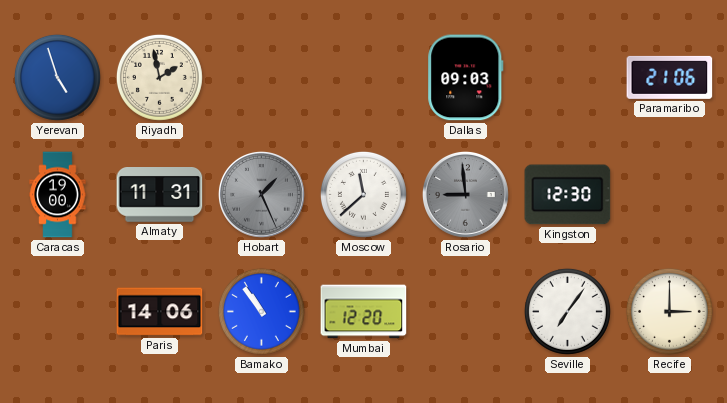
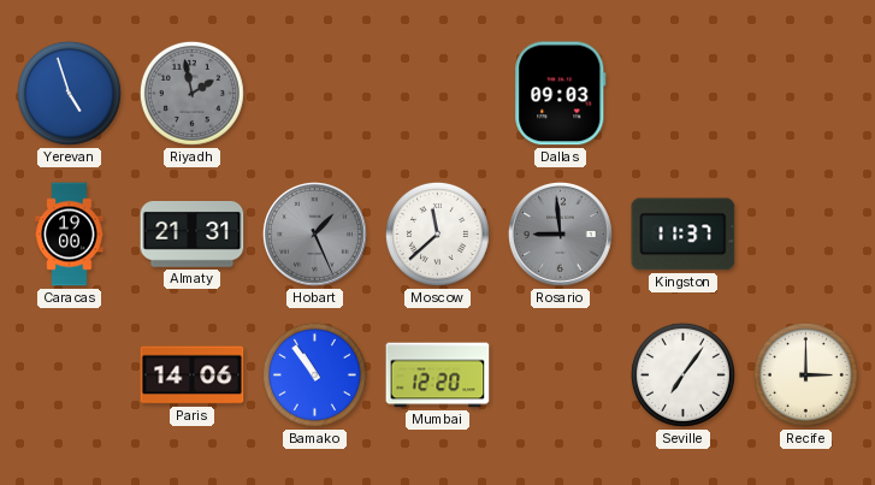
Riyadh dial: cream -> grey
Paramaribo: 21:06 -> none
Almaty: 11:31 -> 21:31
Kingston: 12:30 -> 11:37
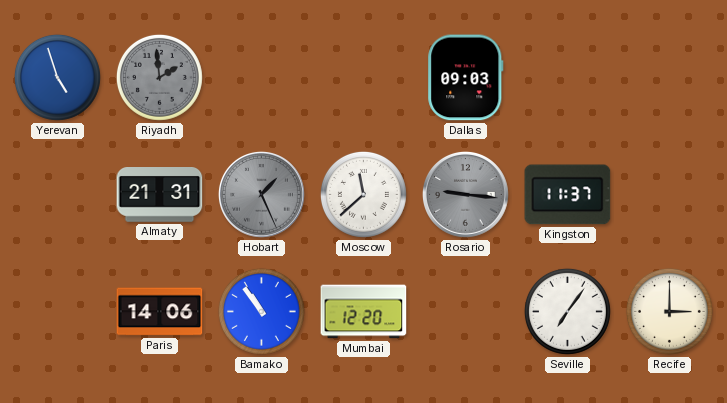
Riyadh: 1:58 -> 1:59
Caracas: 19:00 -> none
Rosario: 8:59 -> 9:16
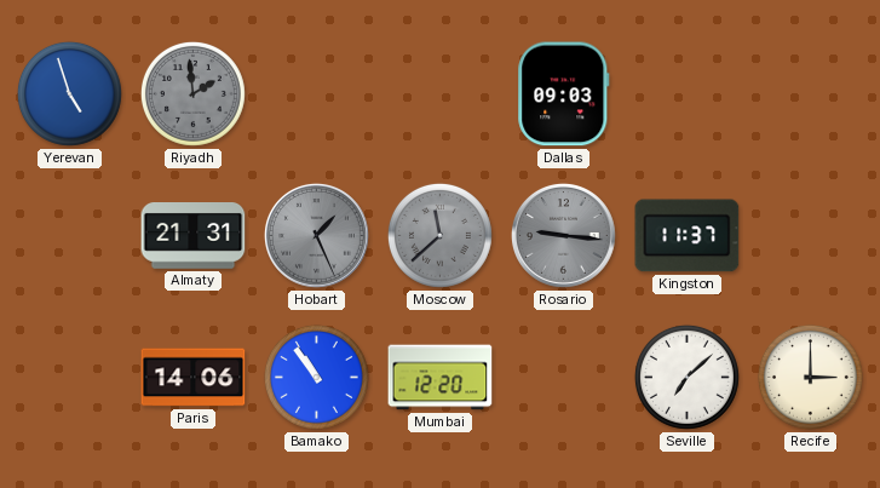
Moscow dial: white -> grey
Seville: 7:06 -> 7:08
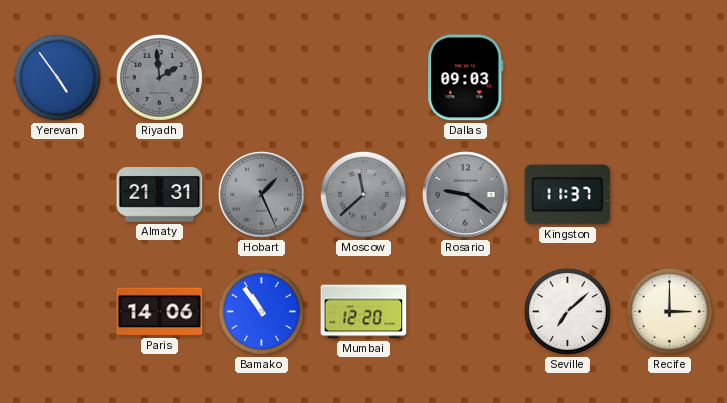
Yerevan: 4:57 -> 4:54
Rosario: 9:16 -> 9:21
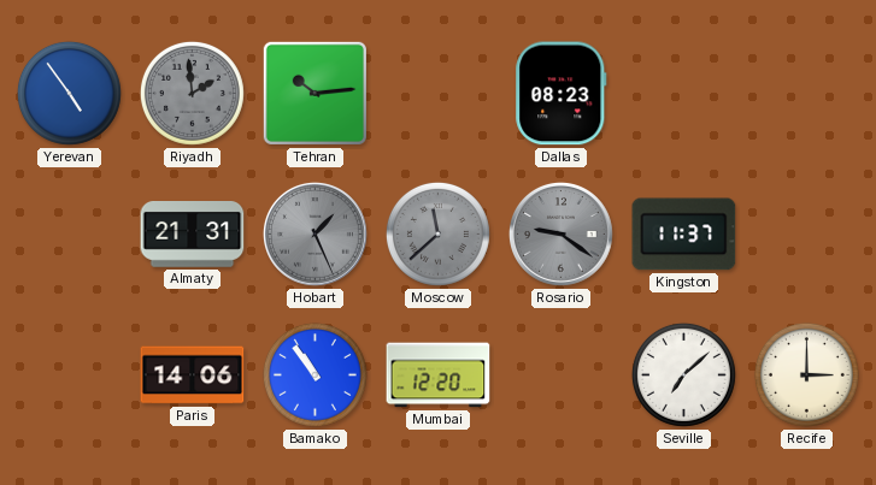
Tehran: none -> 10:14
Dallas: 09:03 -> 08:23
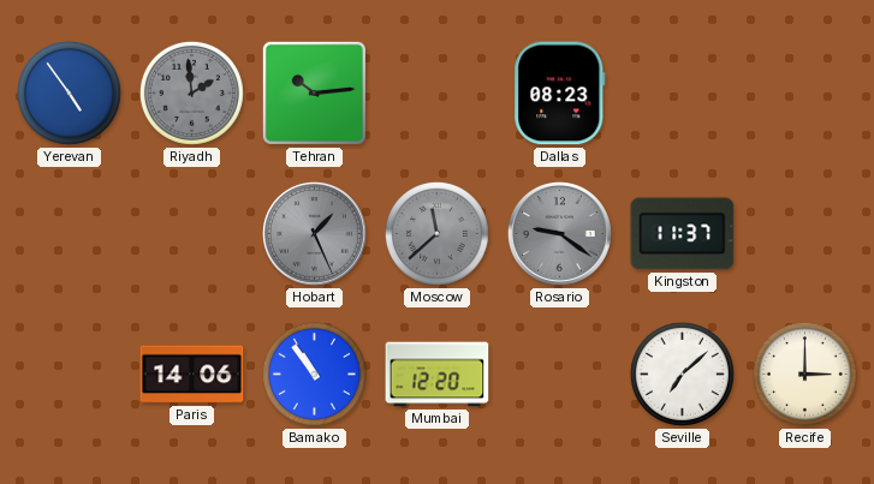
Almaty: 21:31 -> none
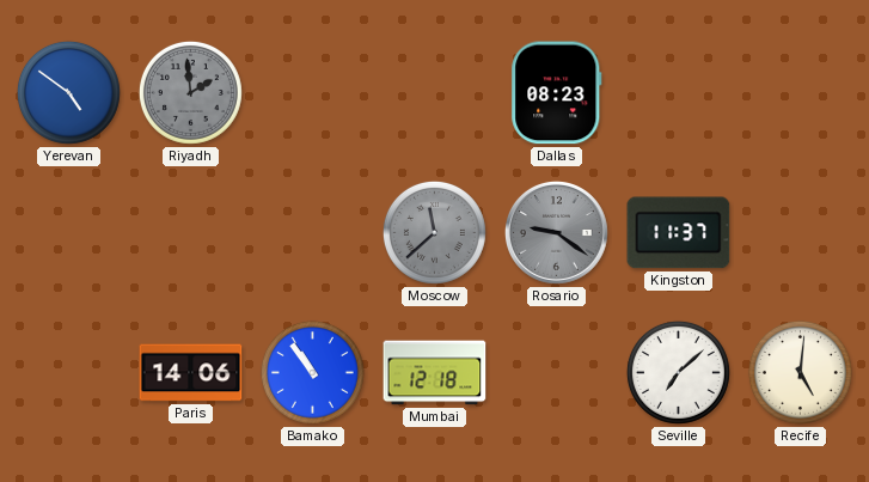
Yerevan: 4:54 -> 4:51
Tehran: 10:14 -> none
Hobart: 1:26 -> none
Mumbai: 12:20 -> 12:18
Recife: 3:00 -> 5:01
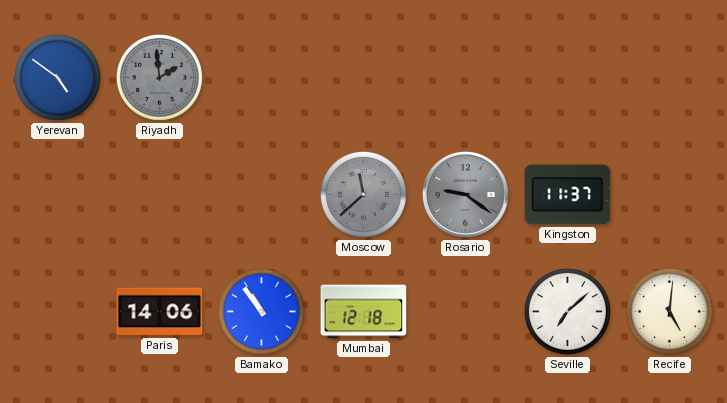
Dallas: 08:23 -> none
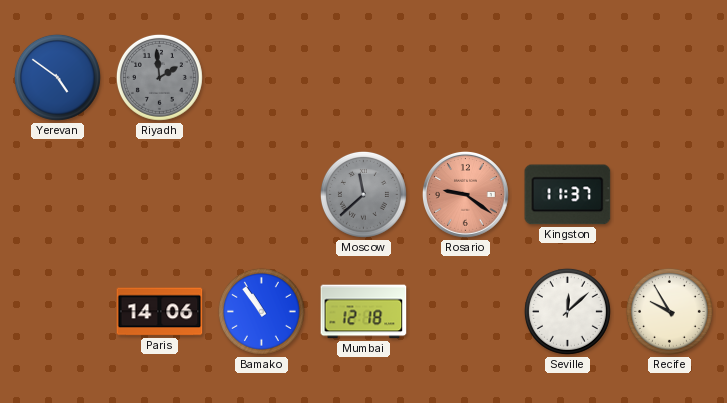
Rosario dial: grey -> salmon
Seville: 7:08 -> 12:08
Recife: 5:01 -> 9:55
